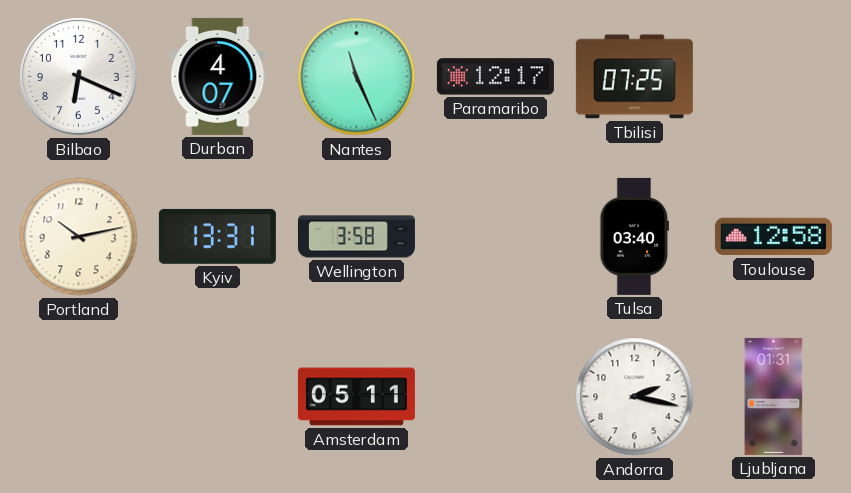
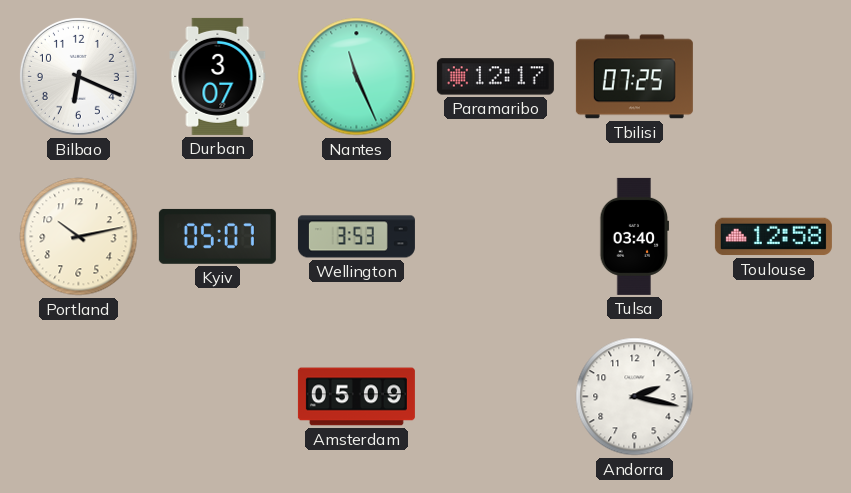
Durban: 4:07 -> 3:07
Kyiv: 13:31 -> 05:07
Wellington: 3:58 -> 3:53
Amsterdam: 05:11 -> 05:09
Ljubljana: 01:31 -> none
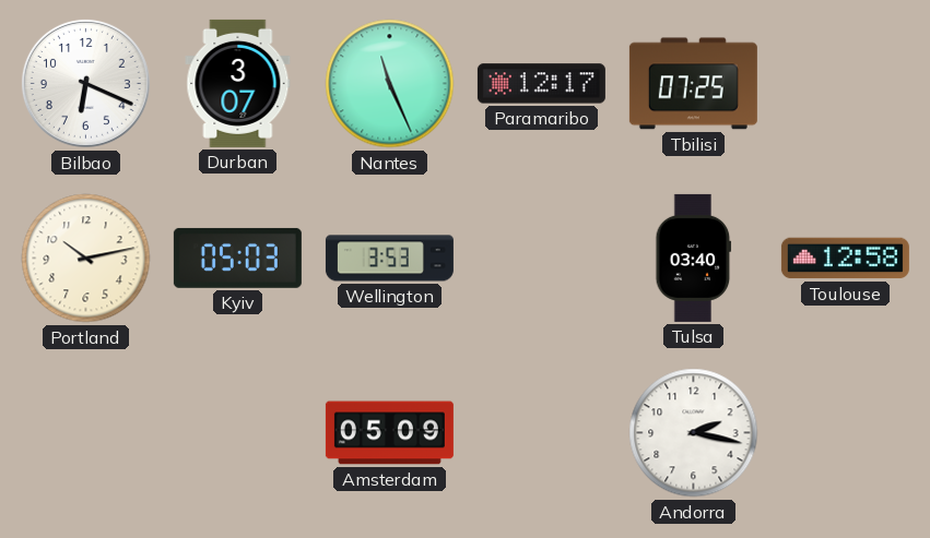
Kyiv: 05:07 -> 05:03
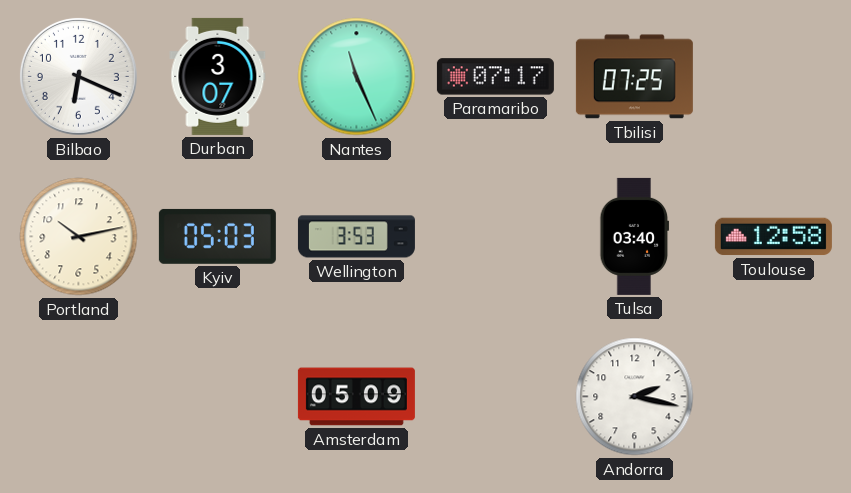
Paramaribo: 12:17 -> 07:17
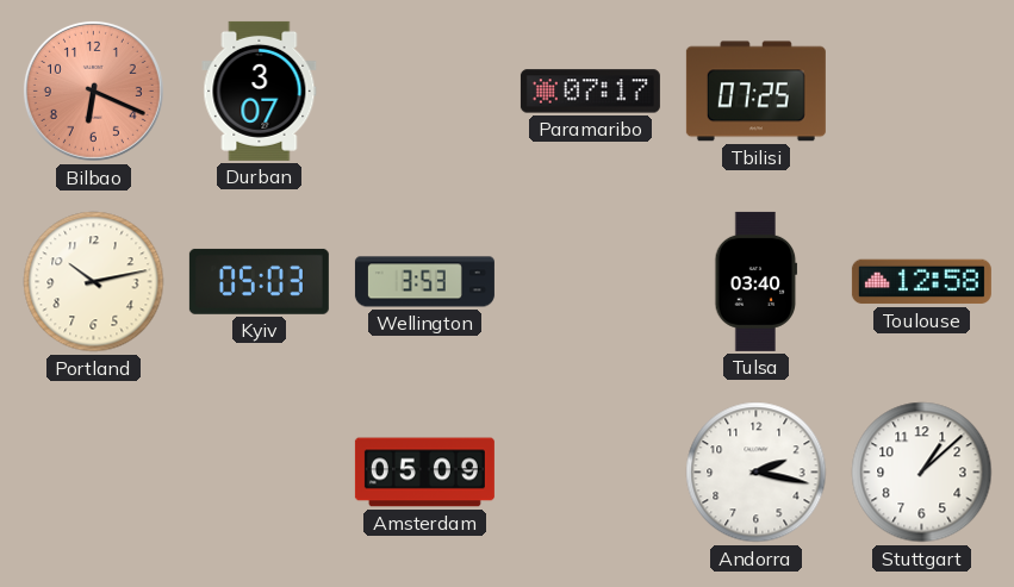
Bilbao dial: white -> salmon
Nantes: 11:26 -> none
Stuttgart: none -> 1:08
